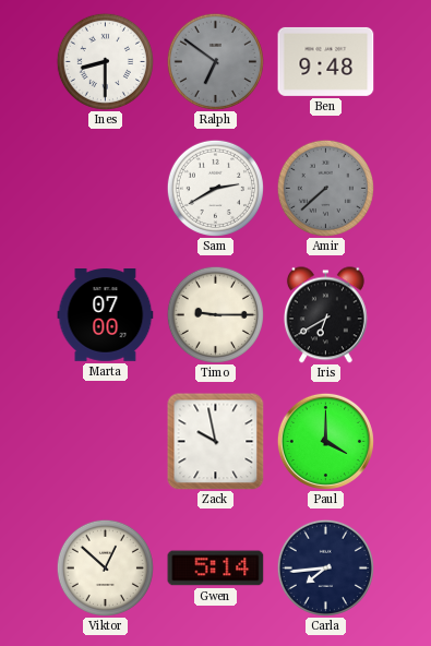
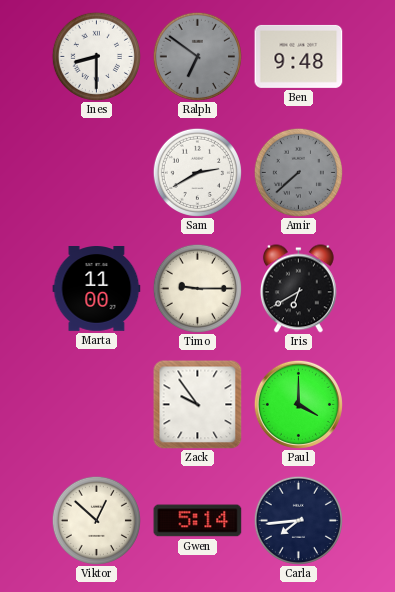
Marta: 07:00 -> 11:00
Zack: 9:58 -> 9:54
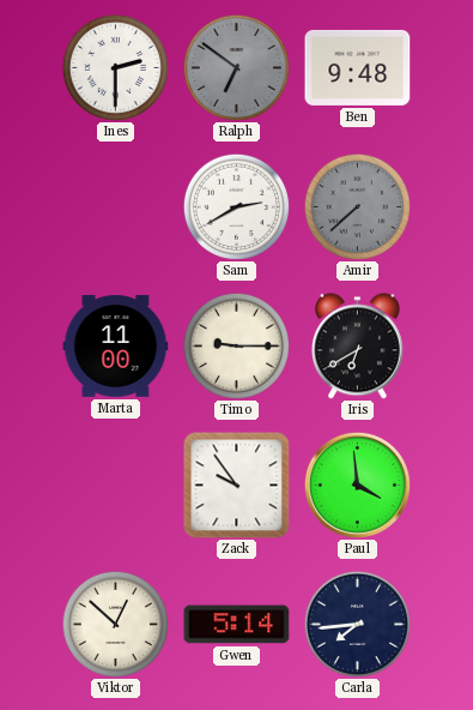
Ines: 8:30 -> 2:30
Paul: 4:00 -> 3:59
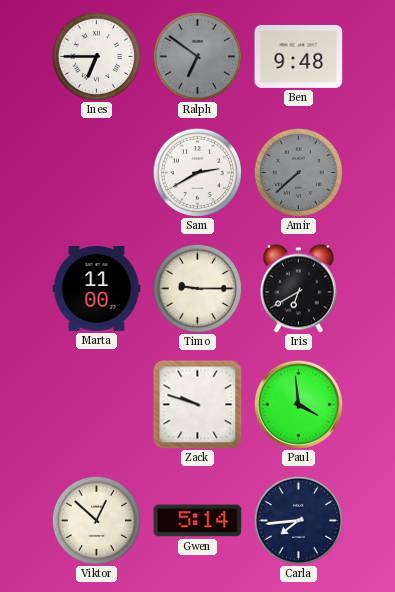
Ines: 2:30 -> 6:45
Zack: 9:54 -> 9:48
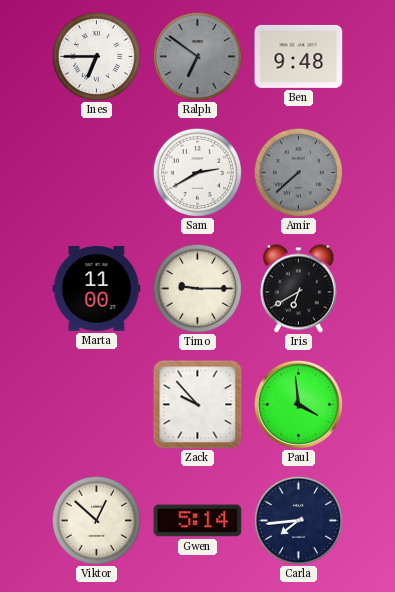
Zack: 9:48 -> 9:53
